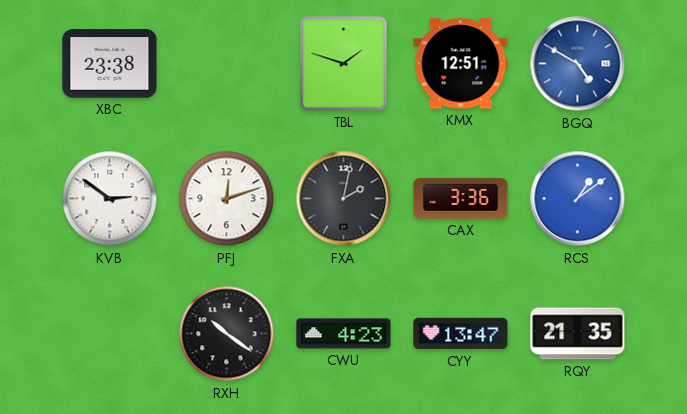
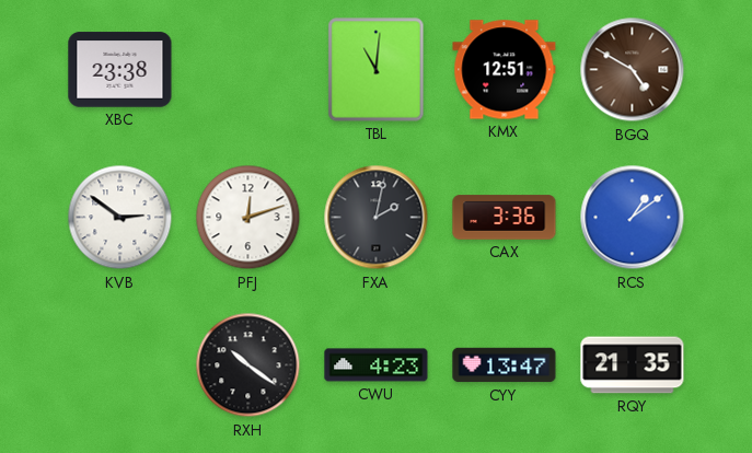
TBL: 1:48 -> 11:01
BGQ dial: blue -> brown
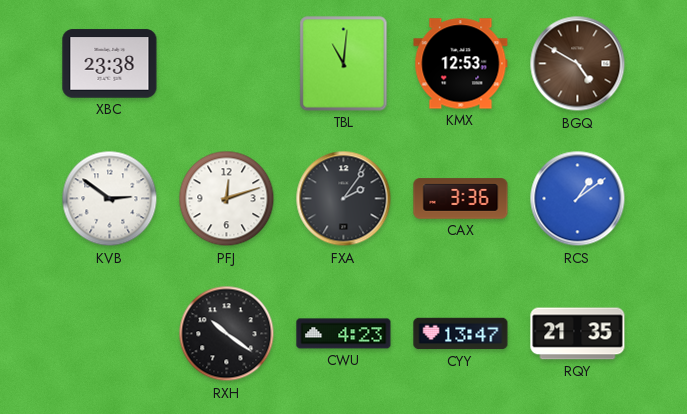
KMX: 12:51 -> 12:53
FXA: 2:02 -> 2:06
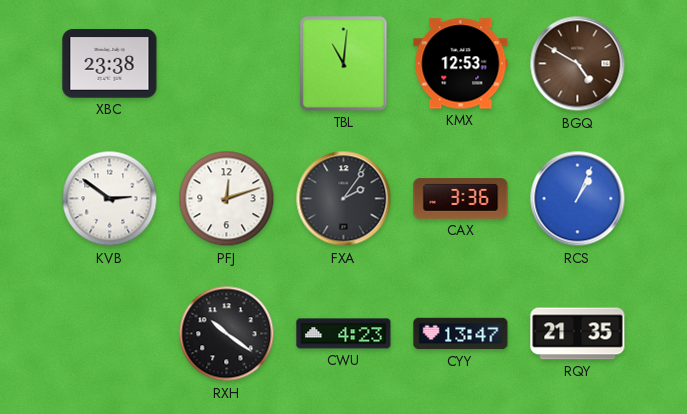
RCS: 1:09 -> 1:04
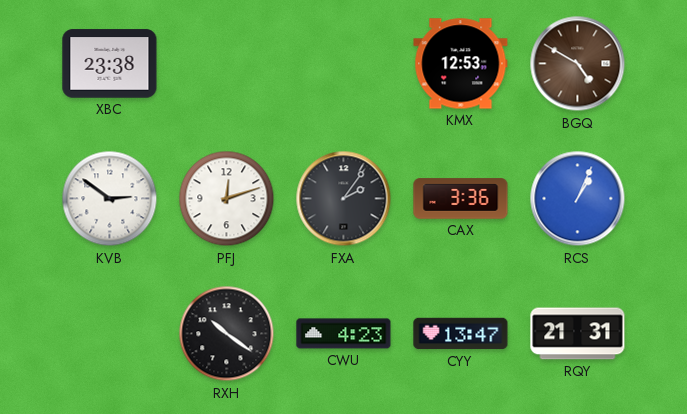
TBL: 11:01 -> none
RQY: 21:35 -> 21:31
